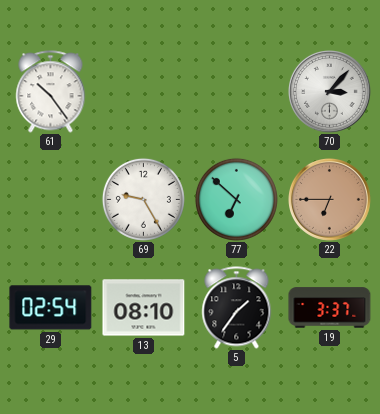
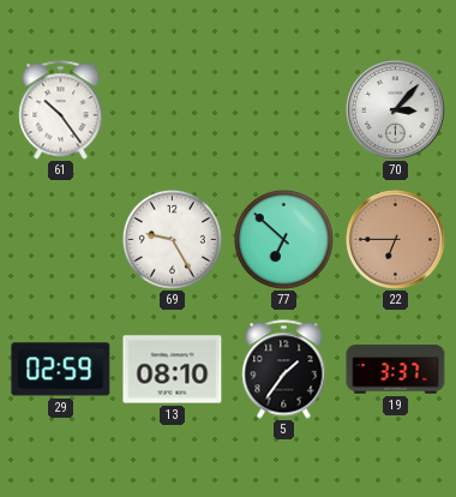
29: 02:54 -> 02:59
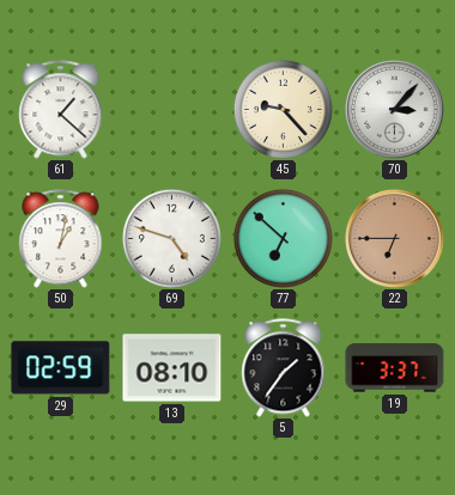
61: 10:24 -> 1:22
45: none -> 9:23
50: none -> 1:02
69: 9:25 -> 4:48
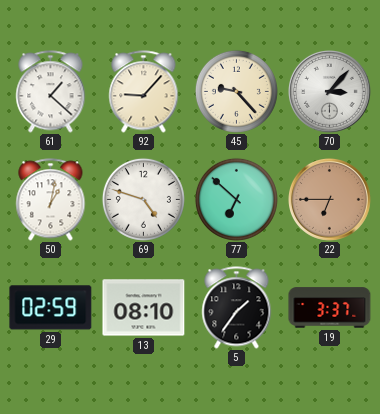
92: none -> 9:07
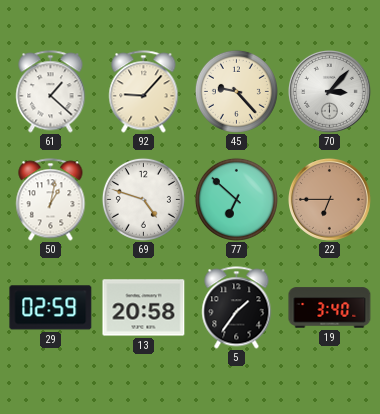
13: 08:10 -> 20:58
19: 3:37 -> 3:40
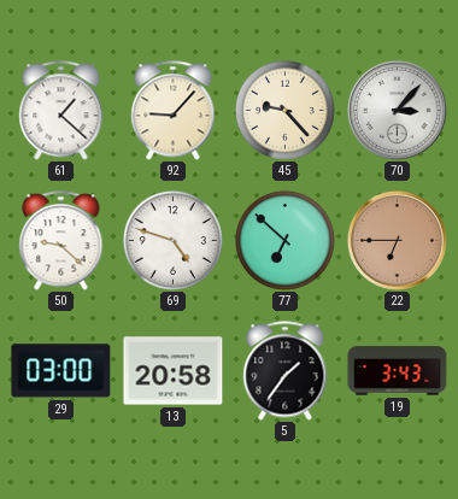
50: 1:02 -> 9:22
29: 02:59 -> 03:00
19: 3:40 -> 3:43
